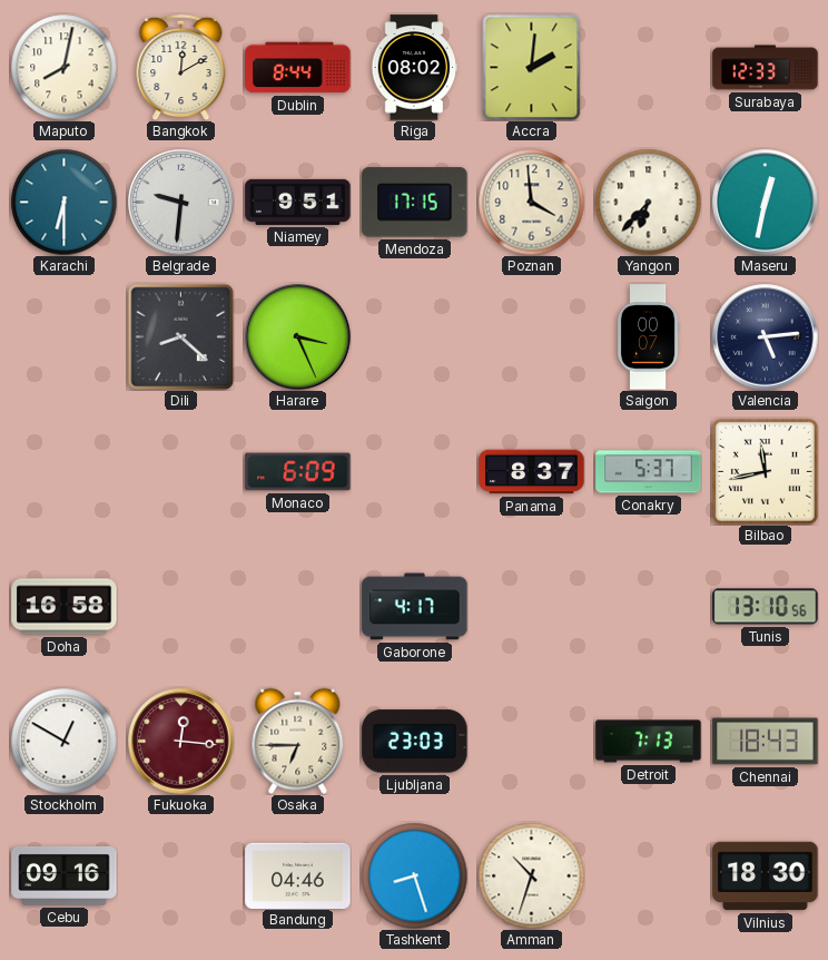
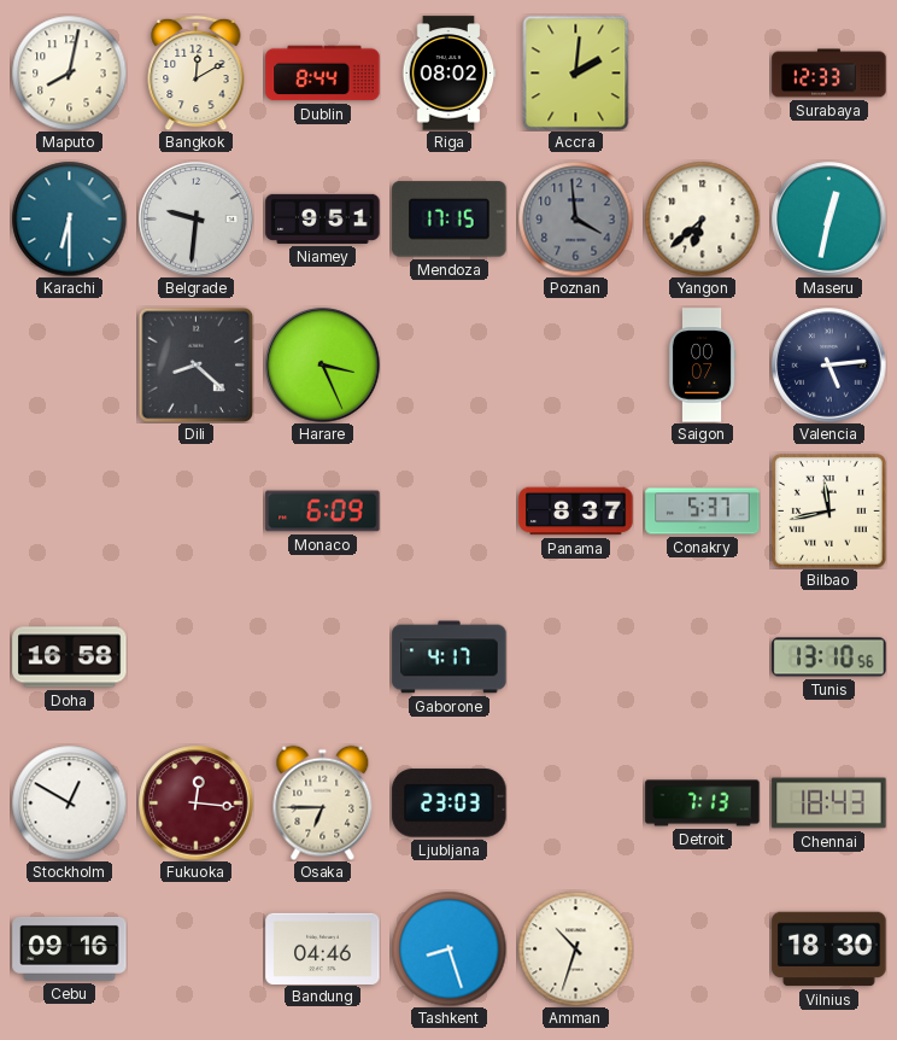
Poznan dial: cream -> grey
Yangon: 6:37 -> 6:38
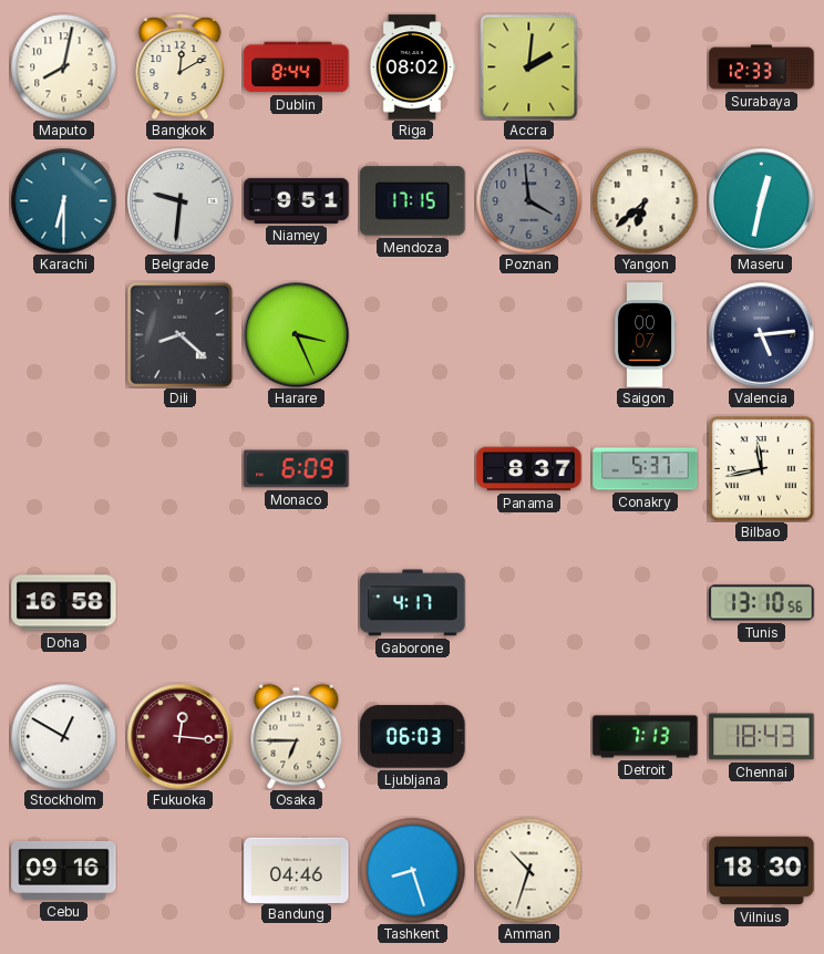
Ljubljana: 23:03 -> 06:03
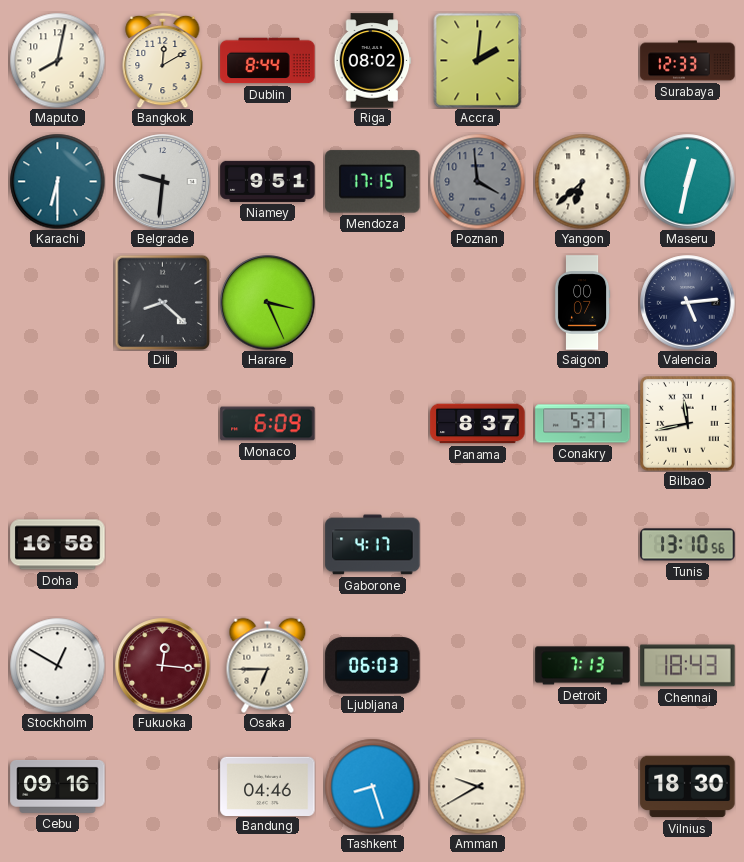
Amman: 10:33 -> 9:40
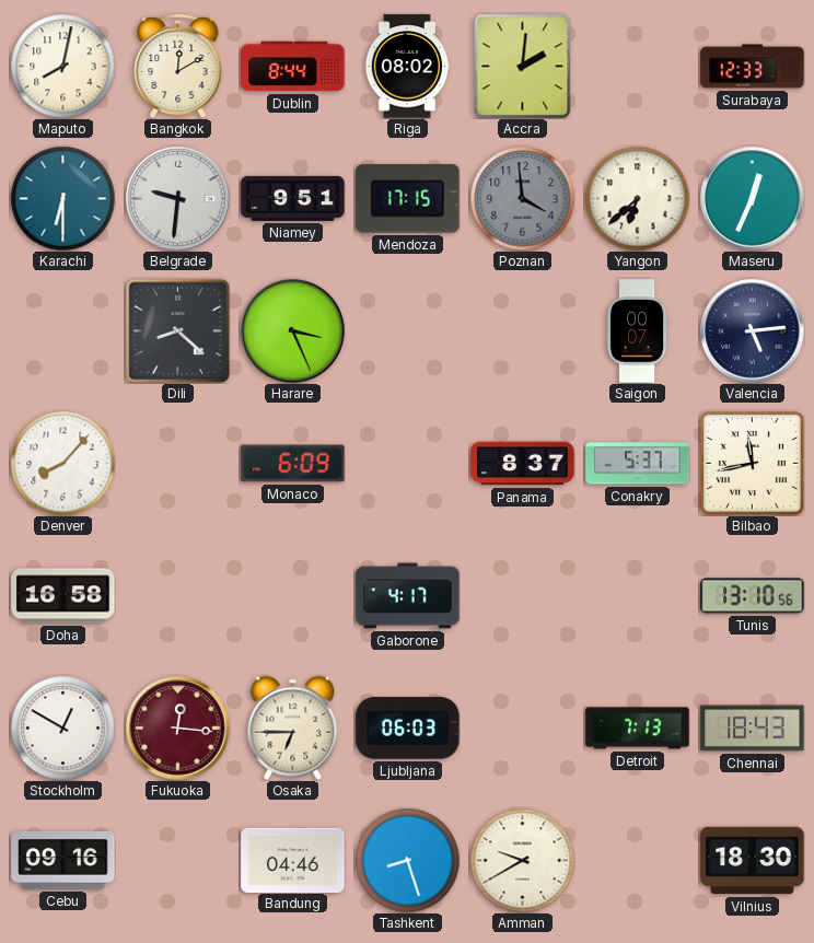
Maseru: 12:32 -> 12:34
Denver: none -> 8:07
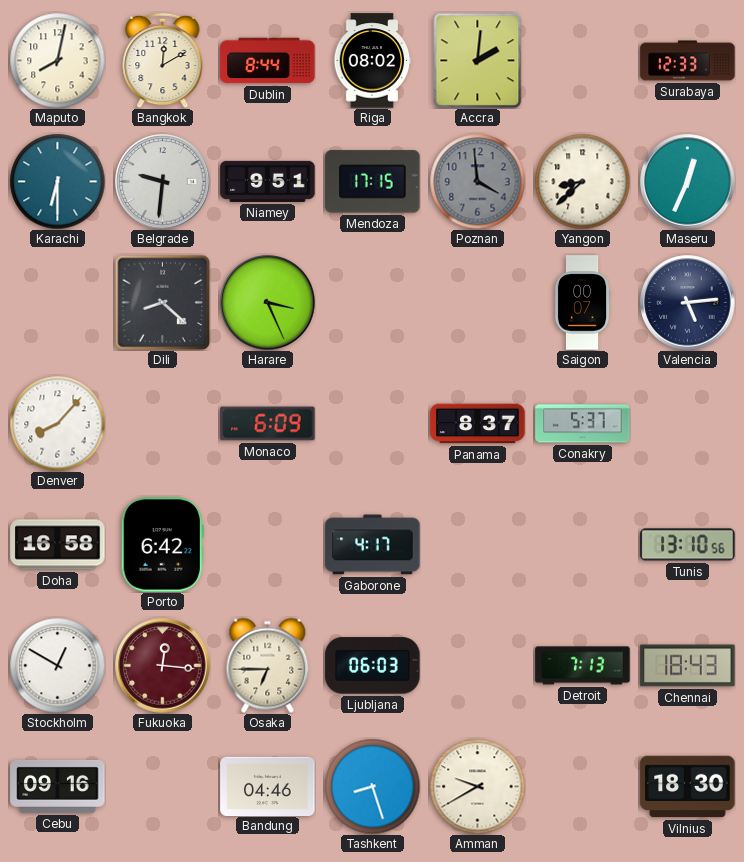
Yangon: 6:38 -> 8:38
Bilbao: 11:43 -> none
Porto: none -> 6:42
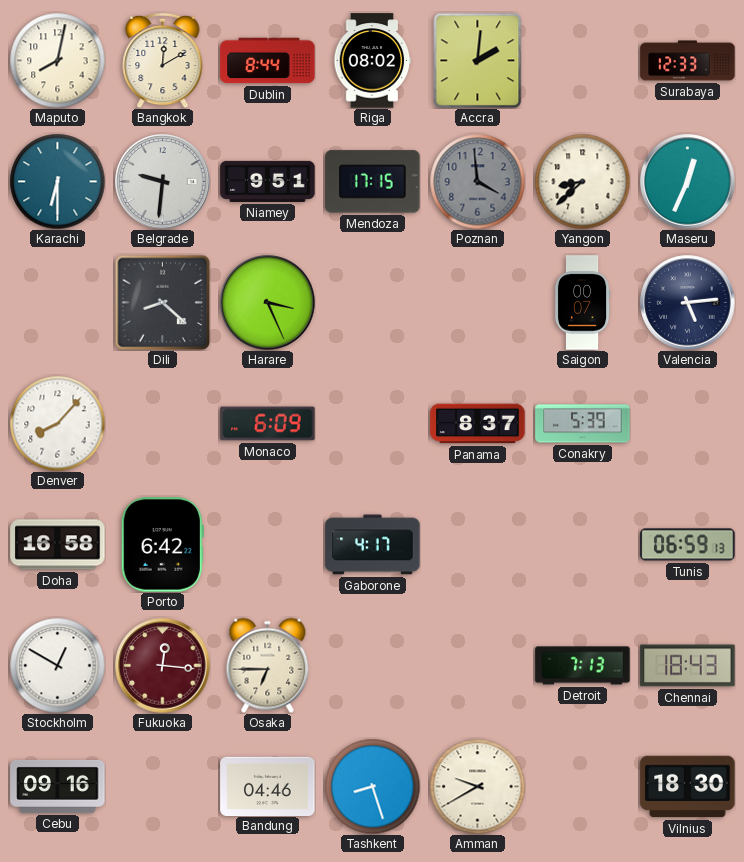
Conakry: 5:37 -> 5:39
Tunis: 13:10 -> 06:59
Ljubljana: 06:03 -> none
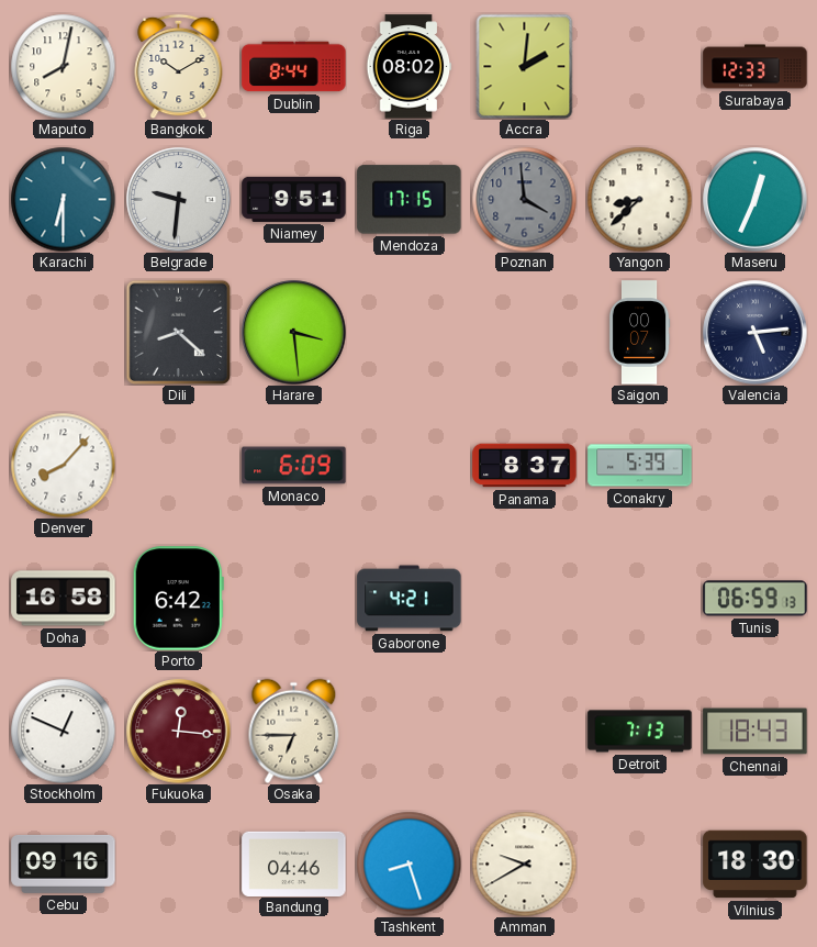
Bangkok: 12:10 -> 10:10
Harare: 3:26 -> 3:29
Gaborone: 4:17 -> 4:21
Stockholm: 12:50 -> 12:49
